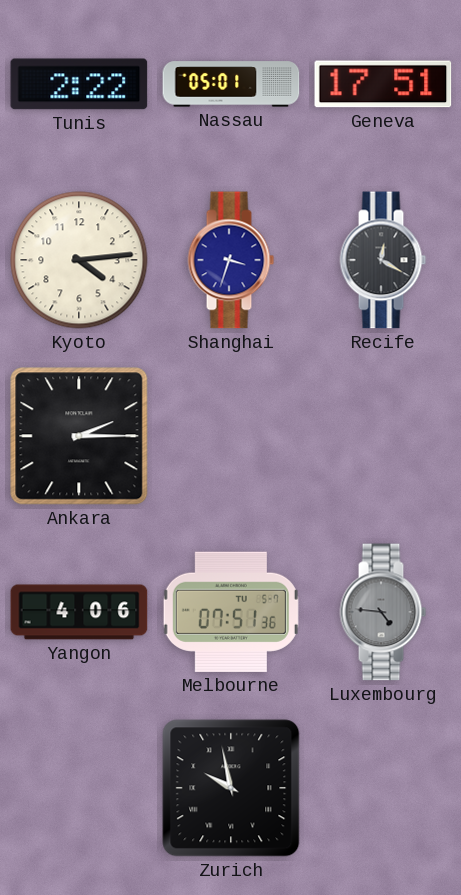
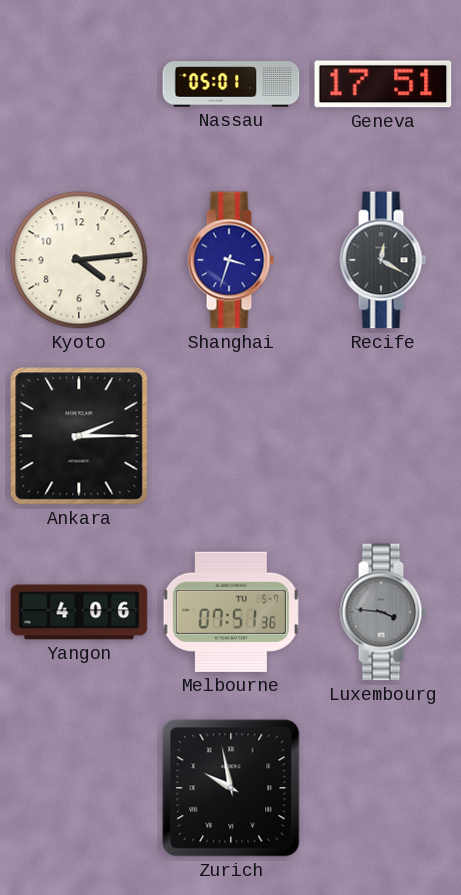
Tunis: 2:22 -> none
Luxembourg: 4:46 -> 3:46
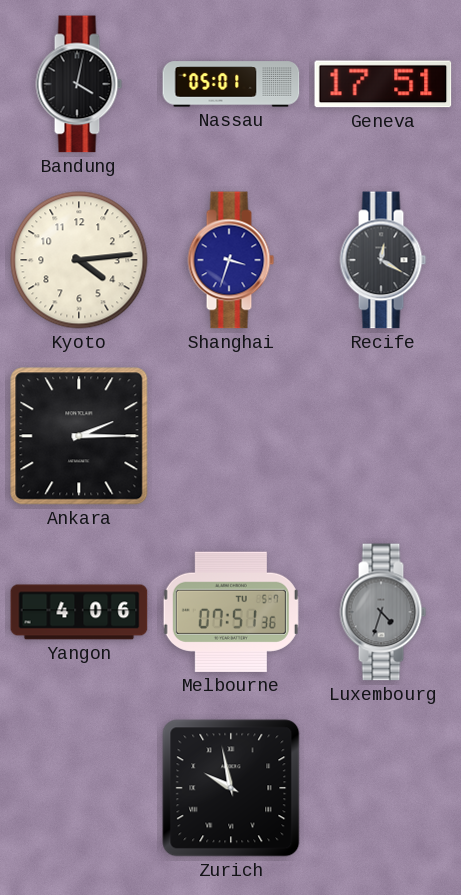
Bandung: none -> 4:02
Luxembourg: 3:46 -> 4:33
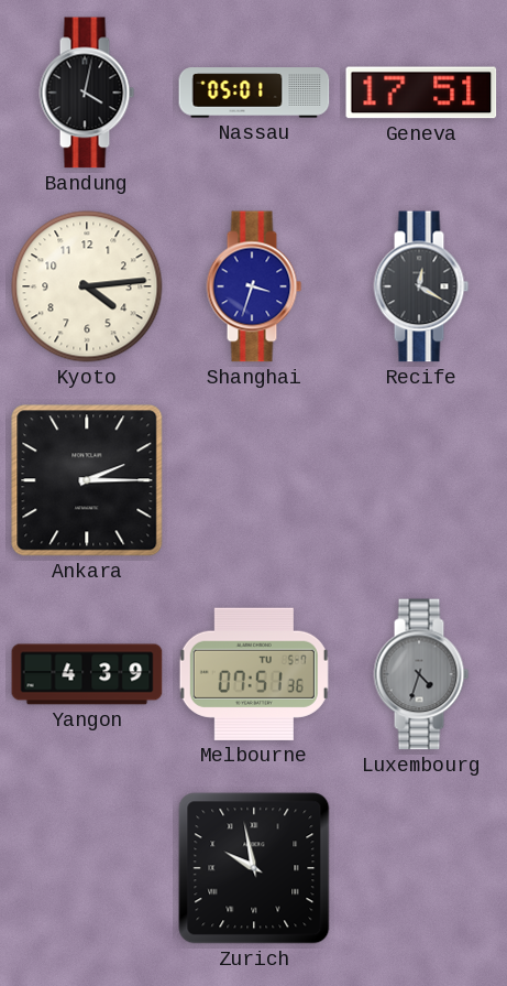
Yangon: 4:06 -> 4:39
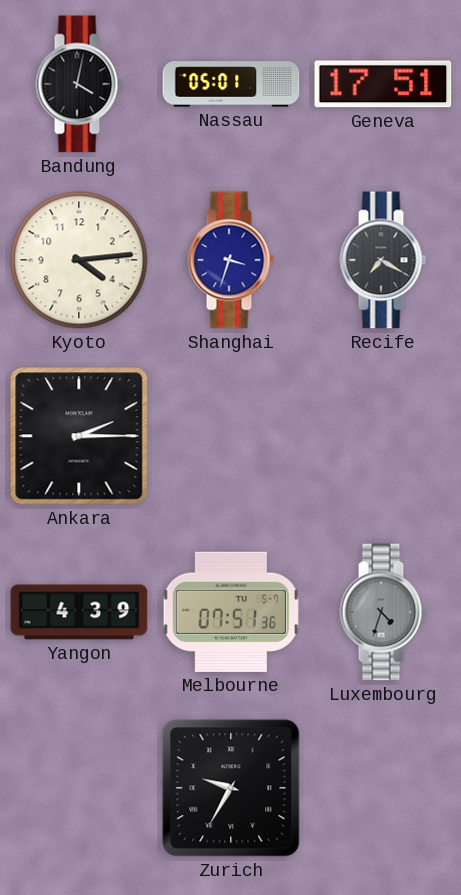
Recife: 12:20 -> 7:20
Zurich: 9:58 -> 9:35
